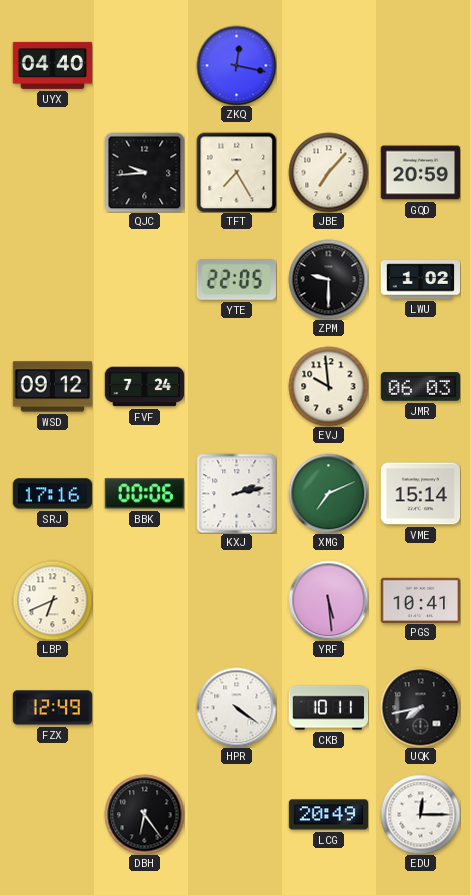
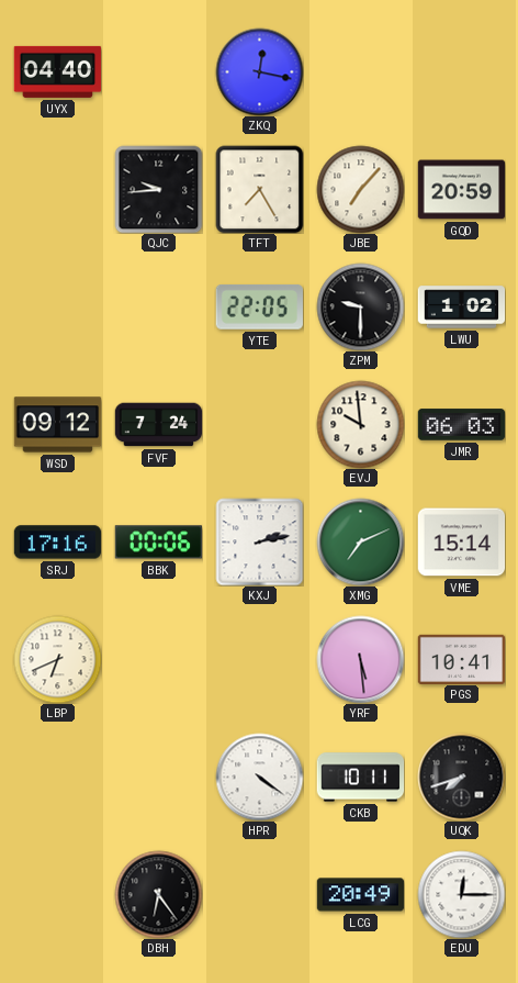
FZX: 12:49 -> none
UQK: 7:43 -> 7:42
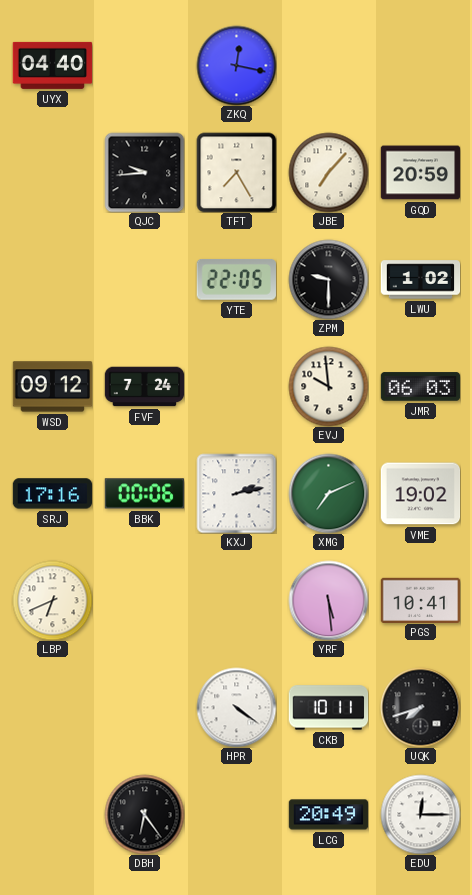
VME: 15:14 -> 19:02
